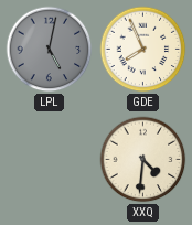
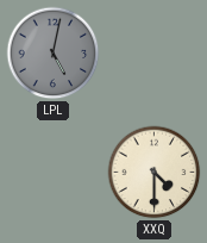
GDE: 7:56 -> none
XXQ: 4:31 -> 4:30
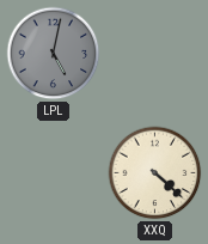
XXQ: 4:30 -> 4:22
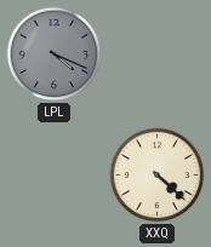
LPL: 5:02 -> 4:19
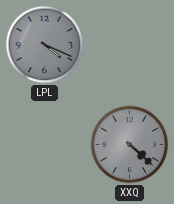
XXQ dial: cream -> grey
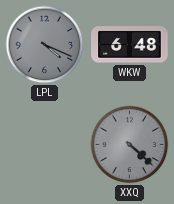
WKW: none -> 6:48
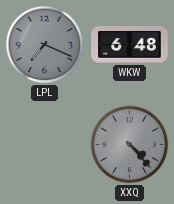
LPL: 4:19 -> 7:19
XXQ: 4:22 -> 4:23
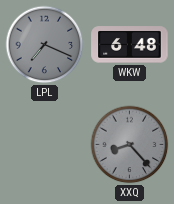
XXQ: 4:23 -> 8:23
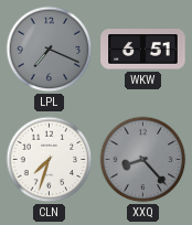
WKW: 6:48 -> 6:51
CLN: none -> 7:33
